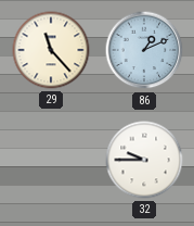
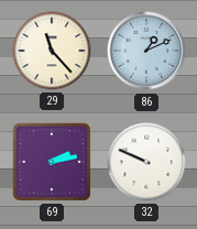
69: none -> 2:13
32: 9:45 -> 9:49
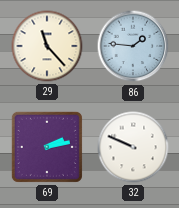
86: 1:11 -> 1:46
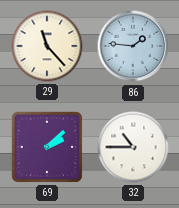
69: 2:13 -> 2:08
32: 9:49 -> 10:45
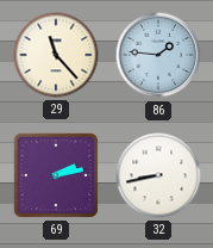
69: 2:08 -> 2:13
32: 10:45 -> 8:43
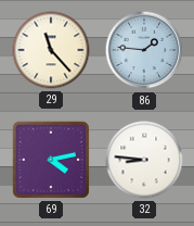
69: 2:13 -> 4:13
32: 8:43 -> 8:46
